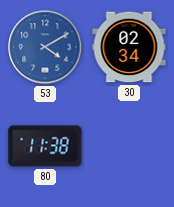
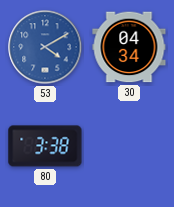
30: 02:34 -> 04:34
80: 11:38 -> 3:38
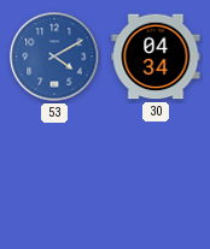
80: 3:38 -> none
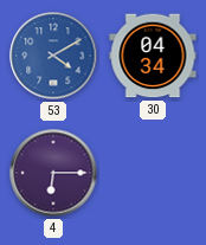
4: none -> 6:15
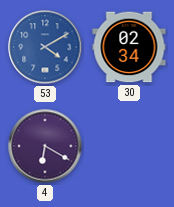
30: 04:34 -> 02:34
4: 6:15 -> 6:20
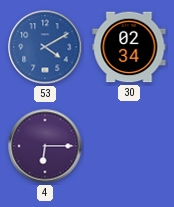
4: 6:20 -> 6:15
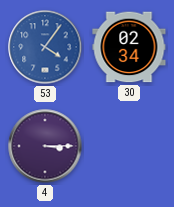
53: 4:10 -> 4:06
4: 6:15 -> 3:15
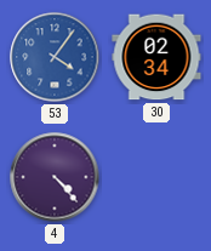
4: 3:15 -> 4:23
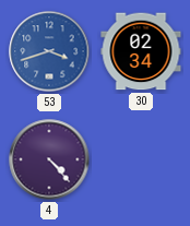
53: 4:06 -> 3:42
